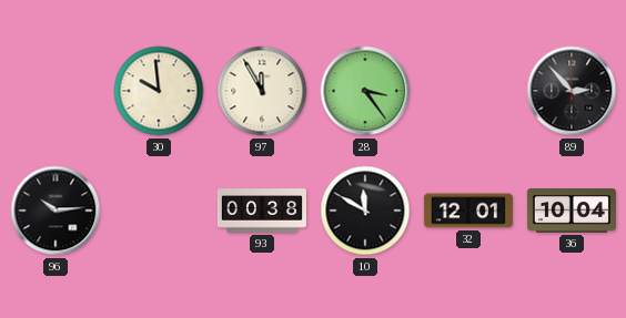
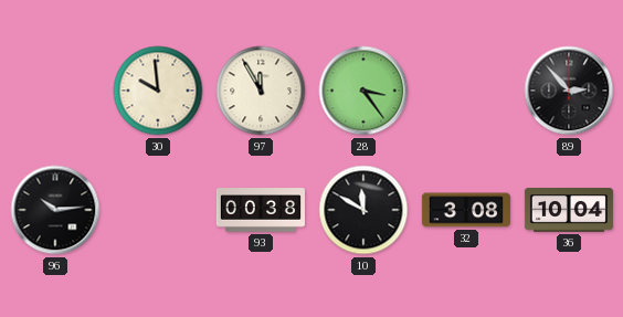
32: 12:01 -> 3:08
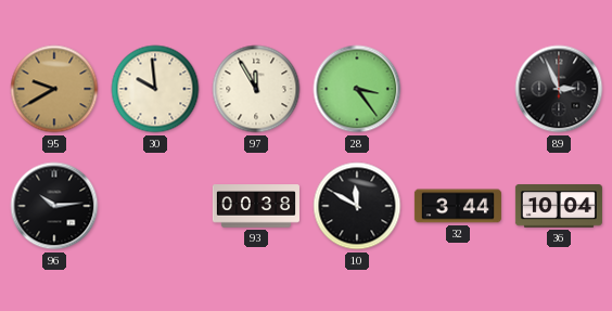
95: none -> 9:40
89: 2:53 -> 2:56
32: 3:08 -> 3:44
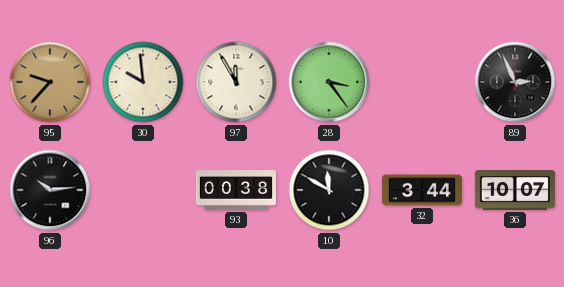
95: 9:40 -> 9:37
36: 10:04 -> 10:07
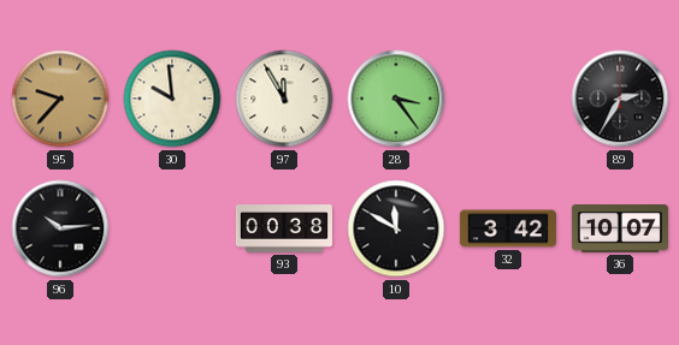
89: 2:56 -> 2:35
32: 3:44 -> 3:42
